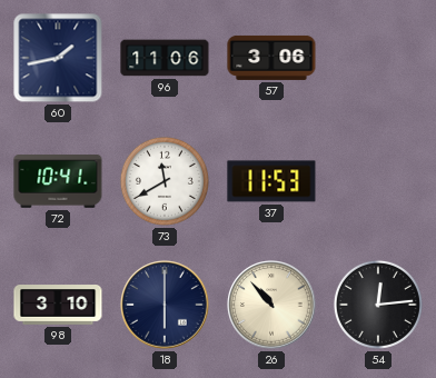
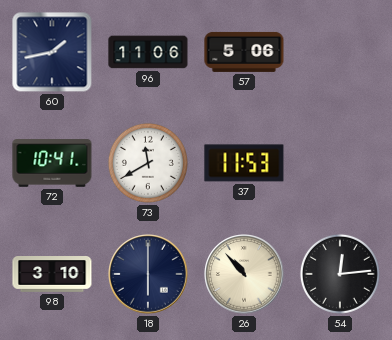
57: 3:06 -> 5:06
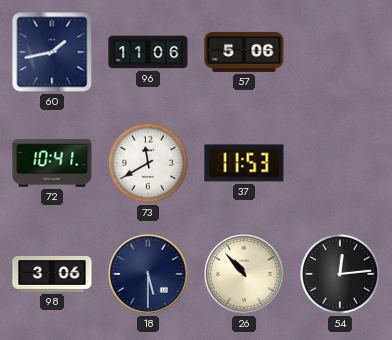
98: 3:10 -> 3:06
18: 6:00 -> 5:30
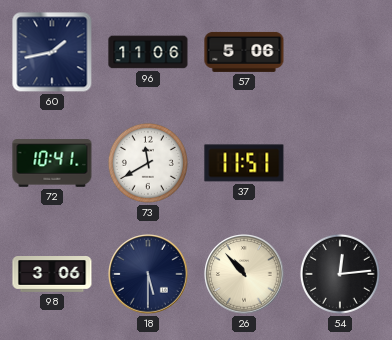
37: 11:53 -> 11:51
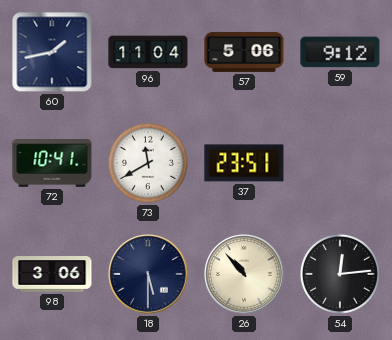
96: 11:06 -> 11:04
59: none -> 9:12
37: 11:51 -> 23:51
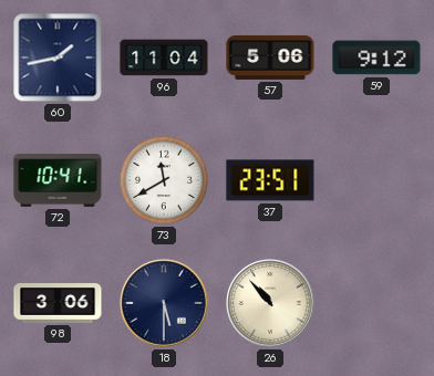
54: 12:14 -> none
